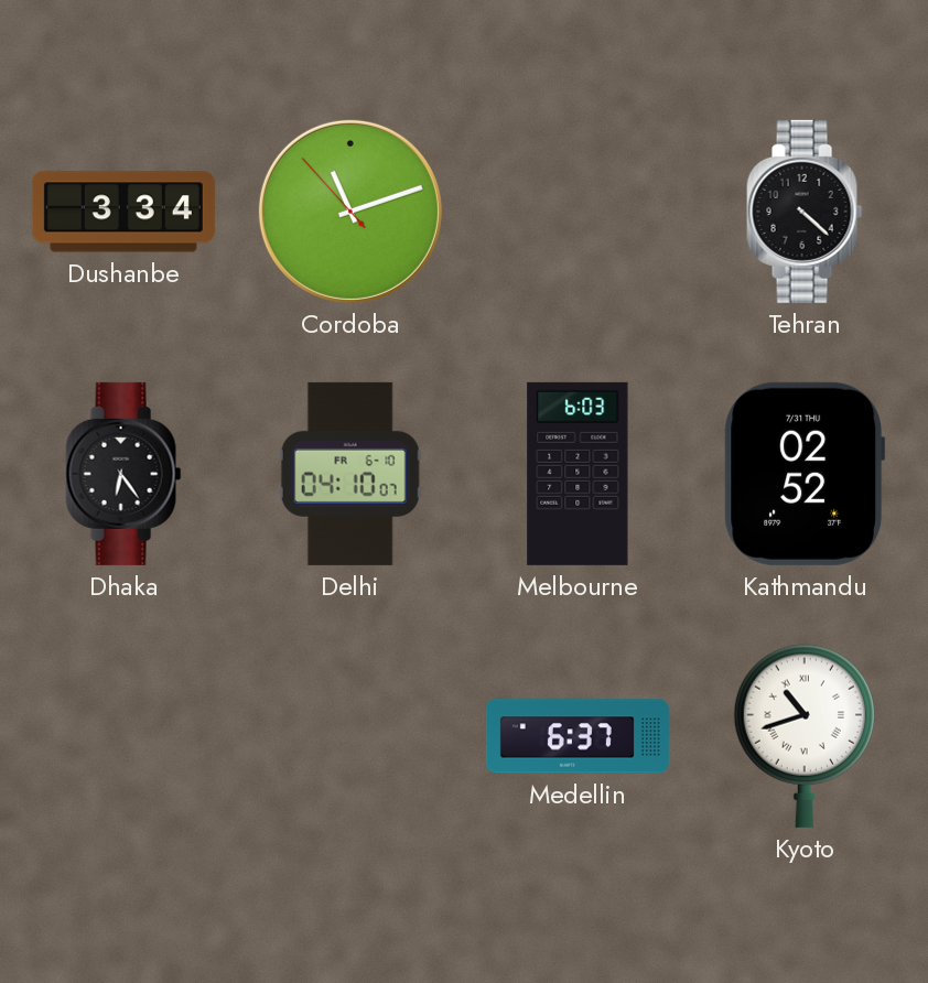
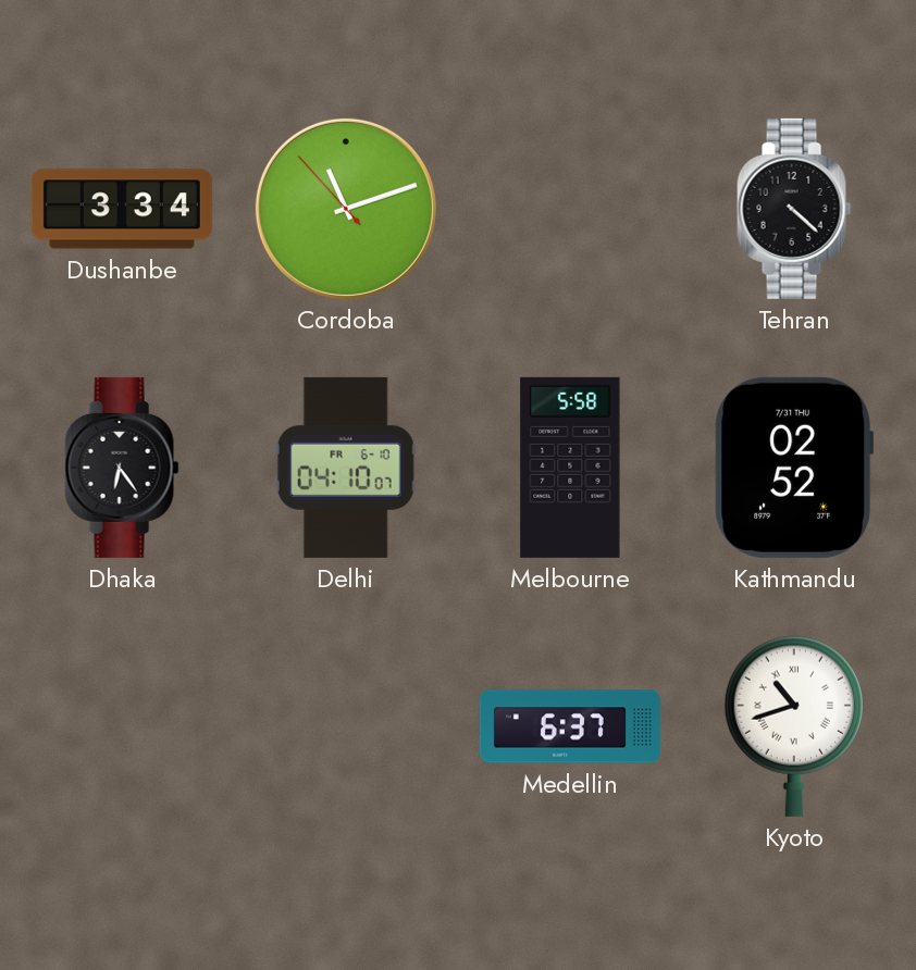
Melbourne: 6:03 -> 5:58
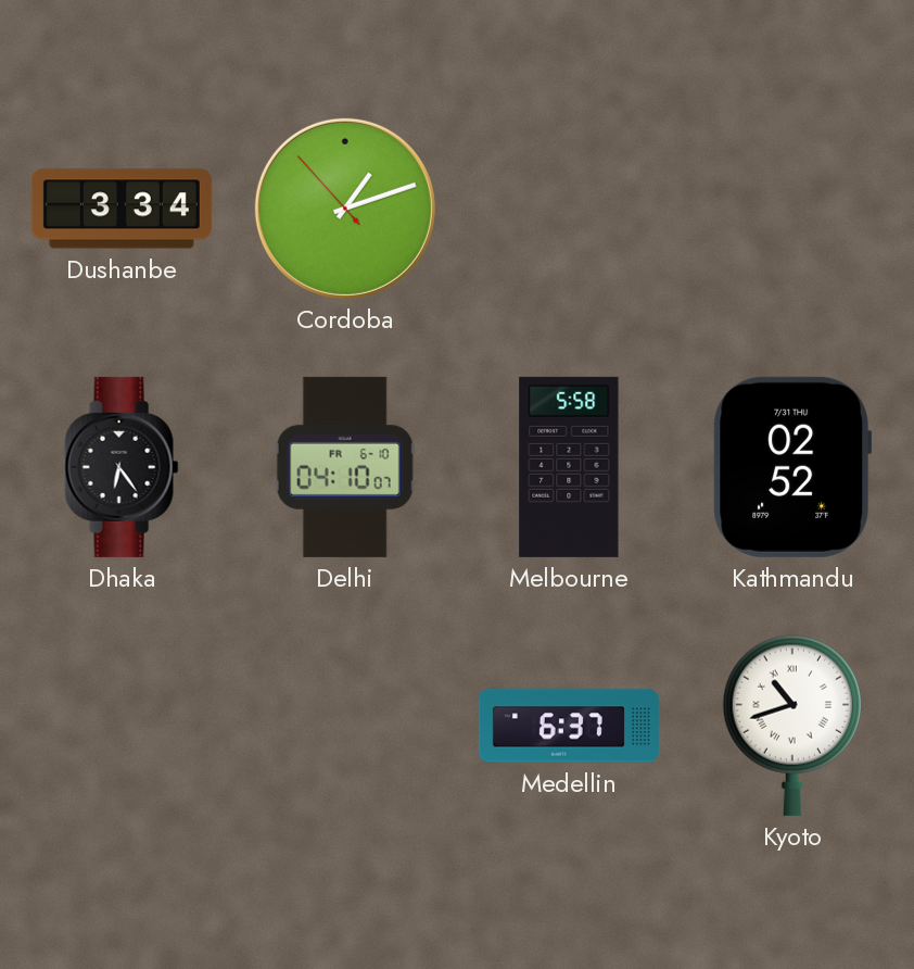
Cordoba: 11:11 -> 1:11
Tehran: 4:22 -> none
